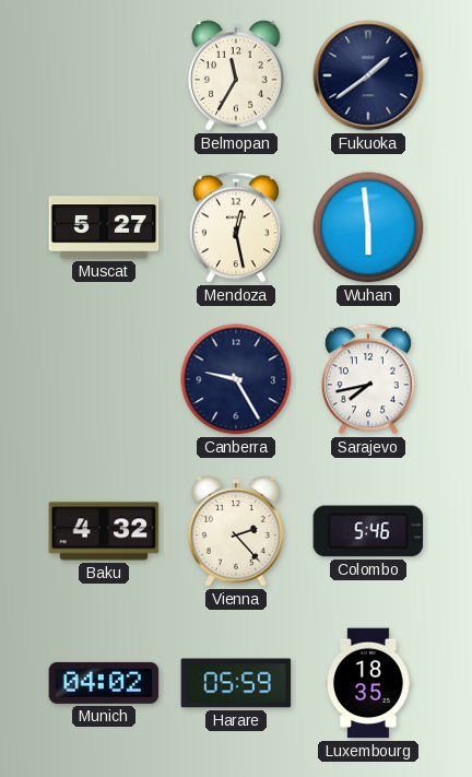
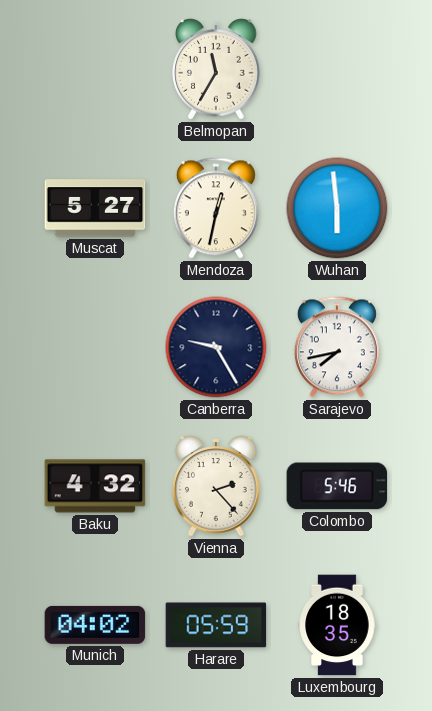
Fukuoka: 1:39 -> none
Mendoza: 12:28 -> 12:32
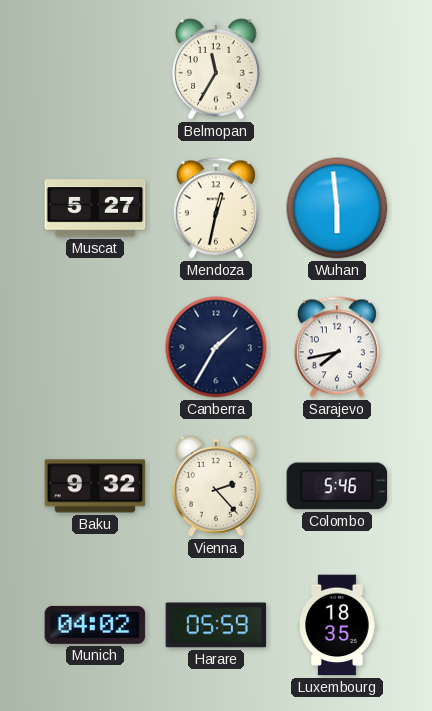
Canberra: 9:25 -> 1:35
Baku: 4:32 -> 9:32
